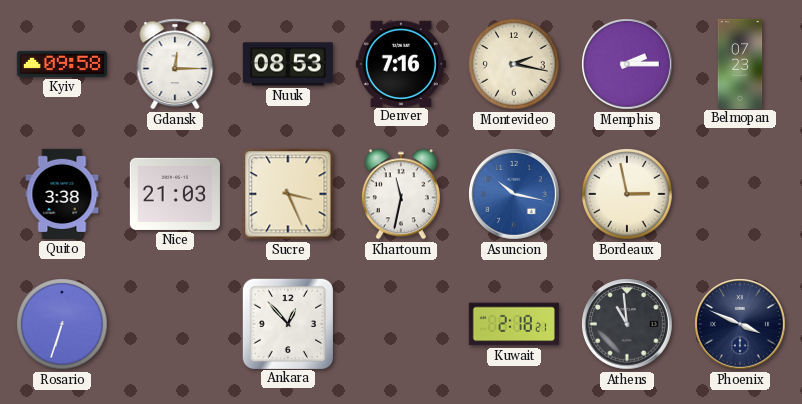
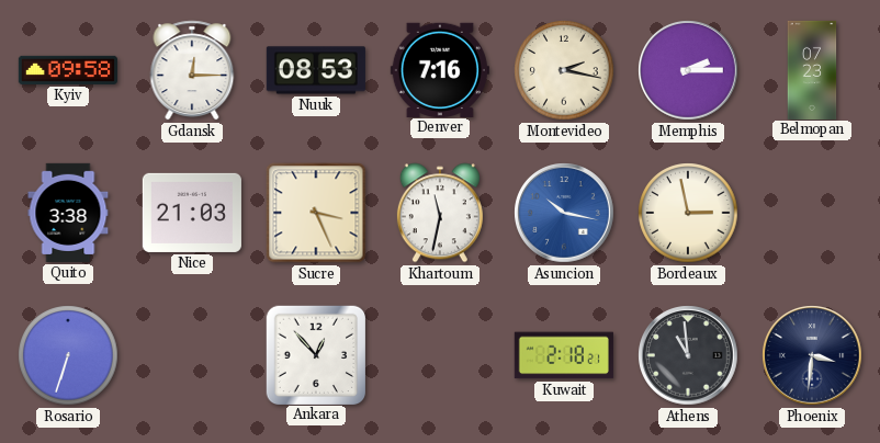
Phoenix: 3:49 -> 3:31
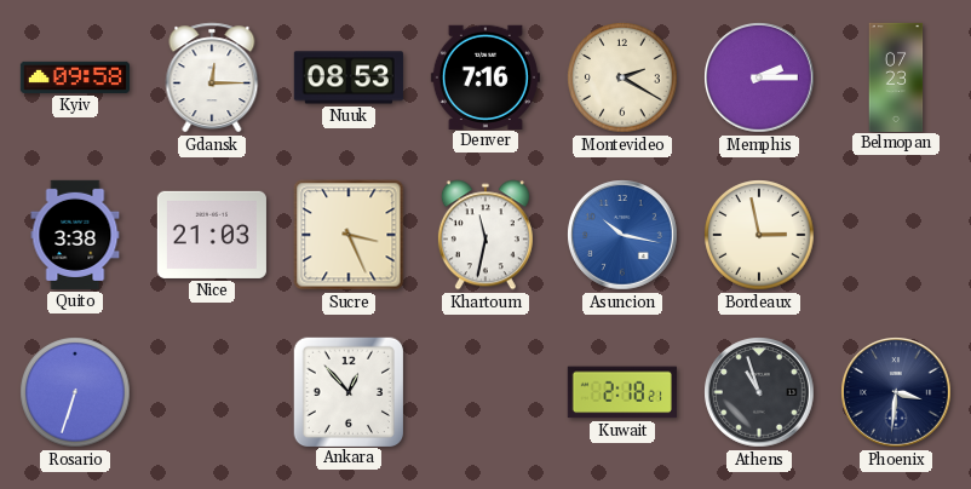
Montevideo: 2:17 -> 2:20
Athens: 10:59 -> 10:57
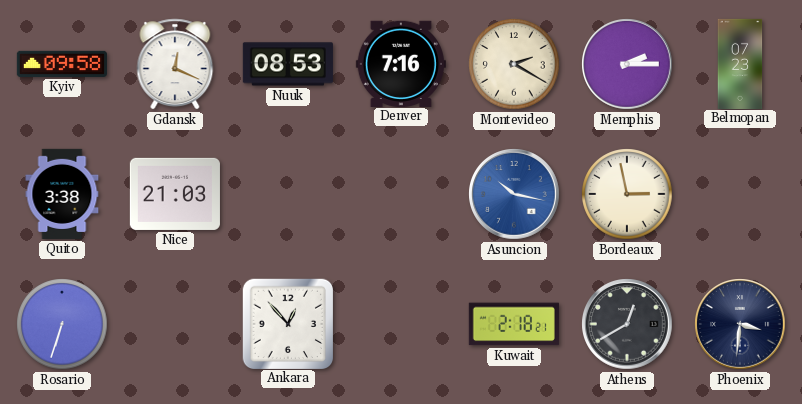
Gdansk: 12:15 -> 12:19
Sucre: 3:26 -> none
Khartoum: 11:32 -> none
Athens: 10:57 -> 12:40
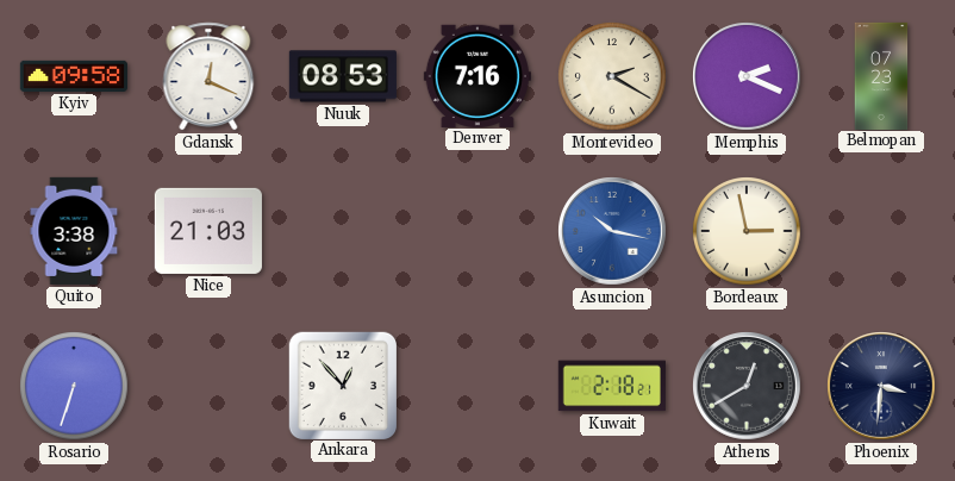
Memphis: 2:15 -> 2:19
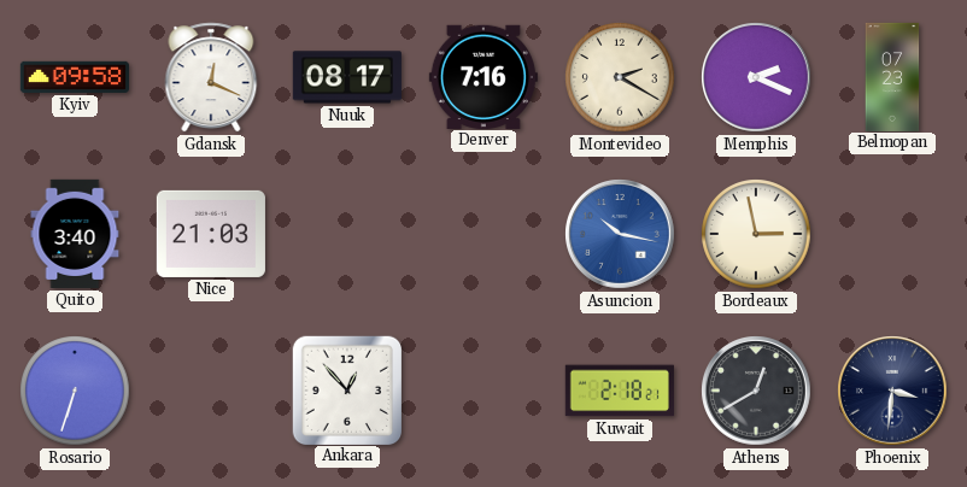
Nuuk: 08:53 -> 08:17
Quito: 3:38 -> 3:40
